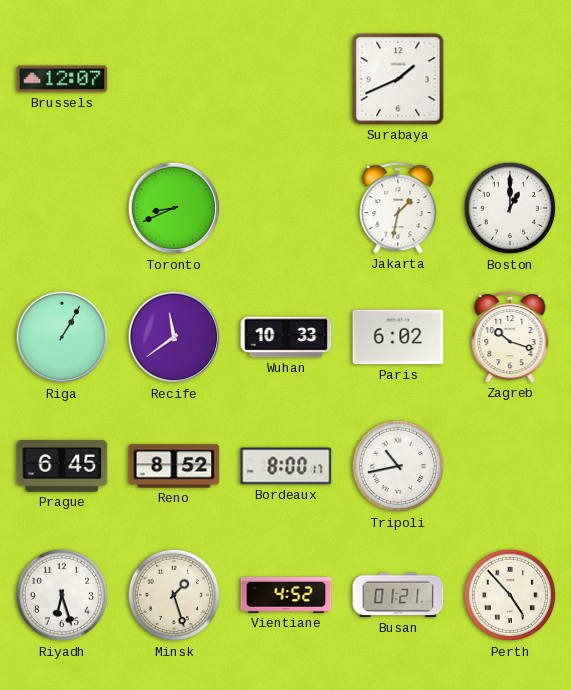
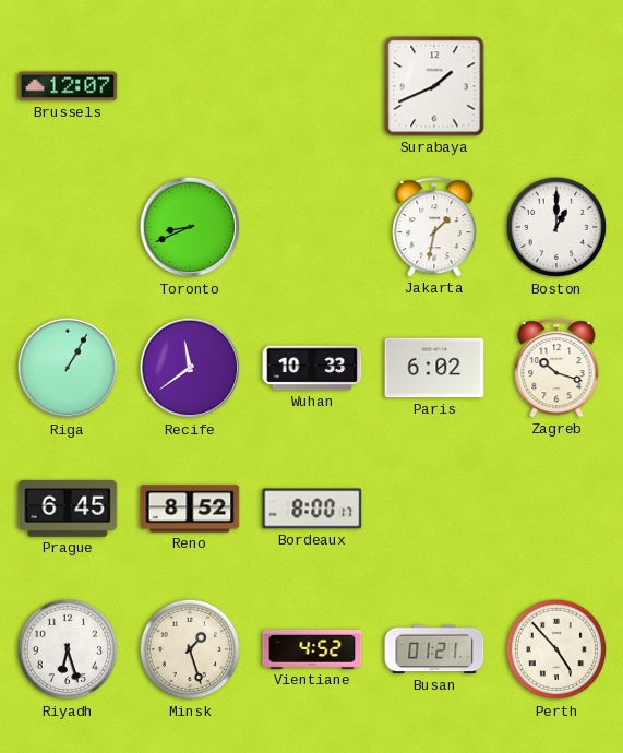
Tripoli: 10:43 -> none
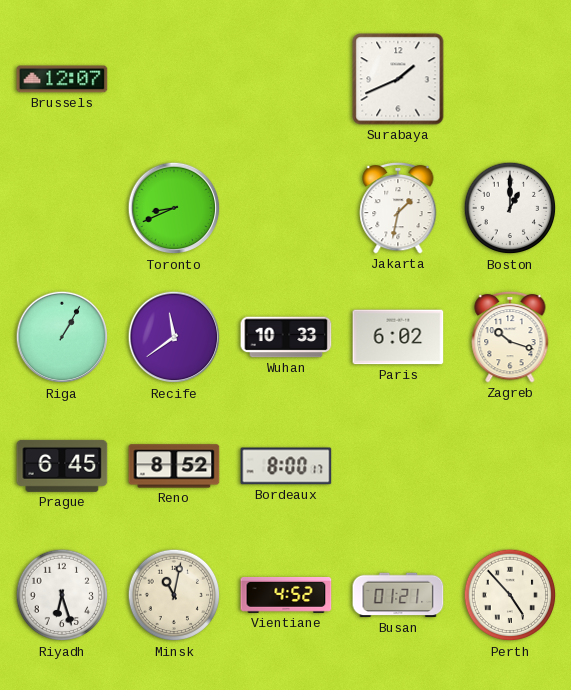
Minsk: 1:27 -> 11:02
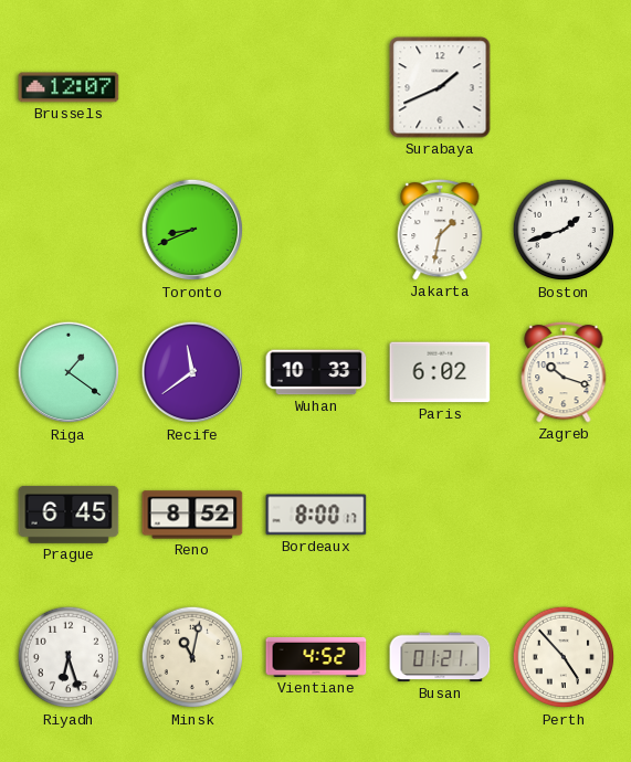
Boston: 1:00 -> 1:42
Riga: 1:05 -> 1:21
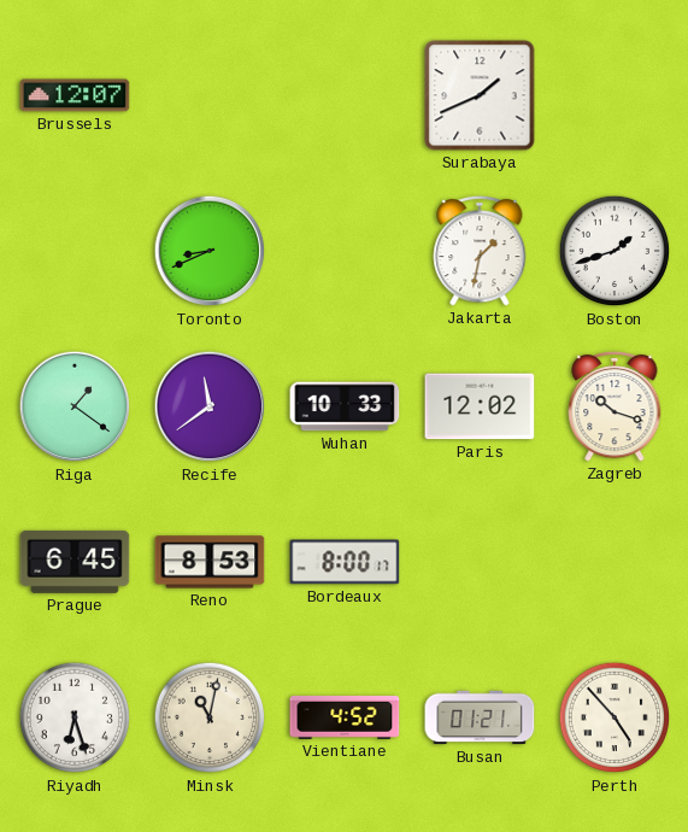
Paris: 6:02 -> 12:02
Reno: 8:52 -> 8:53
